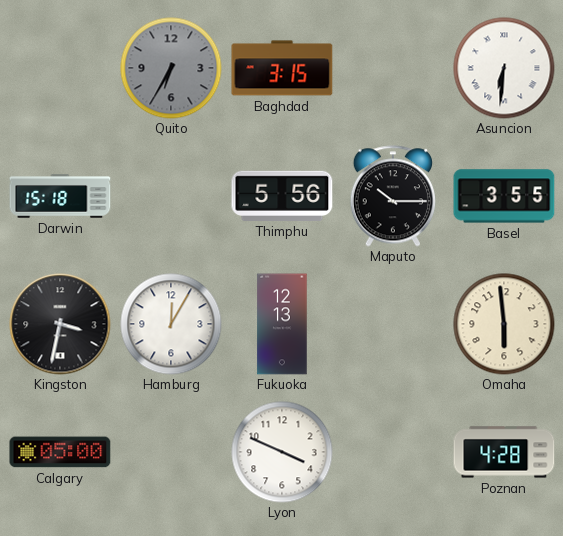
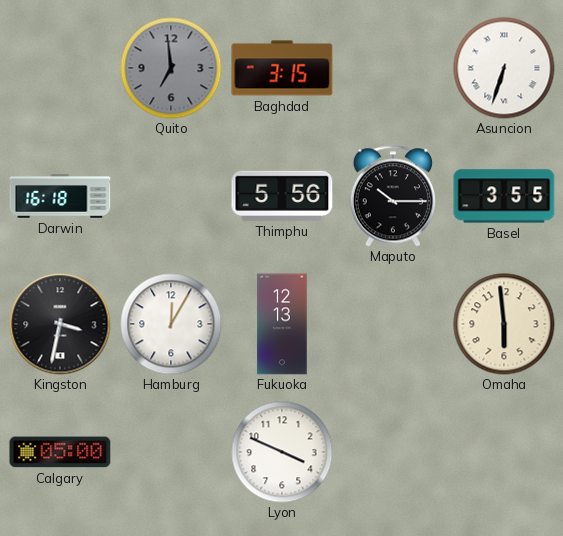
Quito: 6:35 -> 6:59
Asuncion: 6:31 -> 6:33
Darwin: 15:18 -> 16:18
Poznan: 4:28 -> none
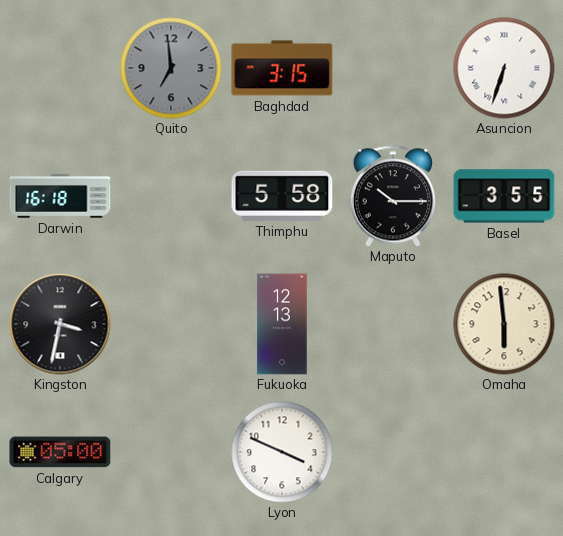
Thimphu: 5:56 -> 5:58
Hamburg: 12:05 -> none
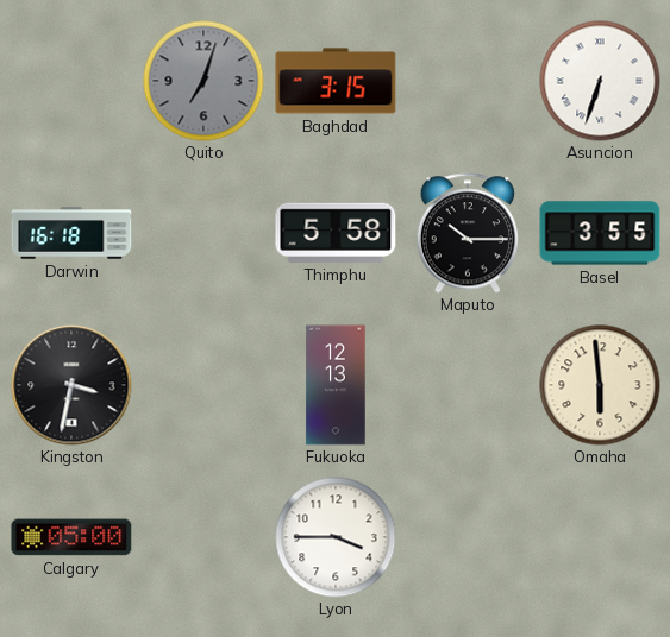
Quito: 6:59 -> 7:03
Lyon: 3:49 -> 3:45
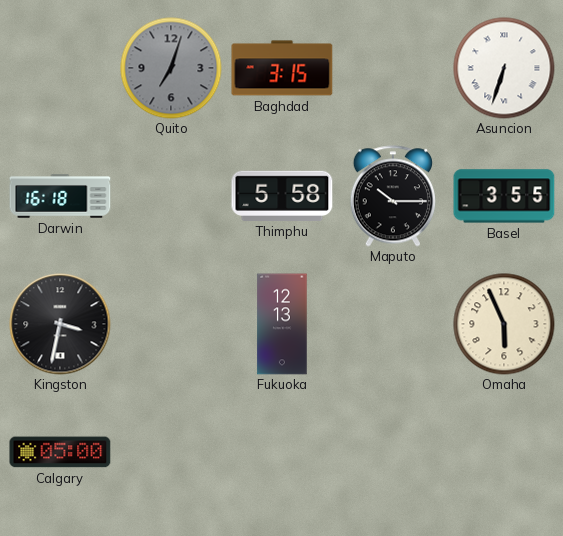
Omaha: 5:59 -> 5:56
Lyon: 3:45 -> none
